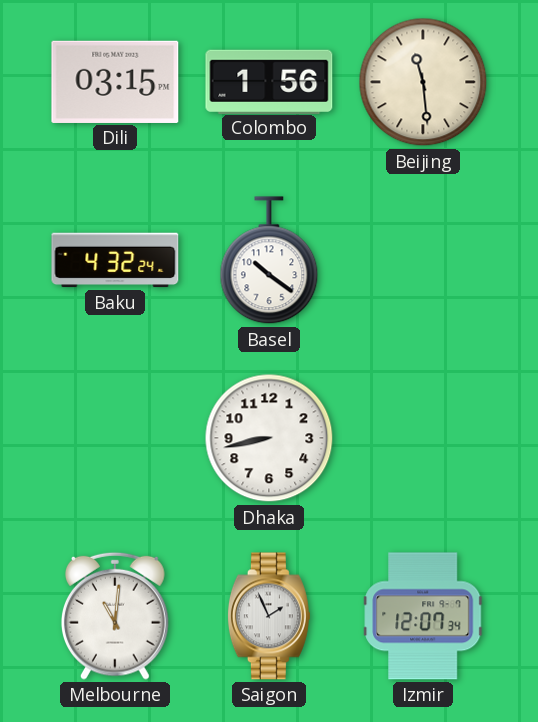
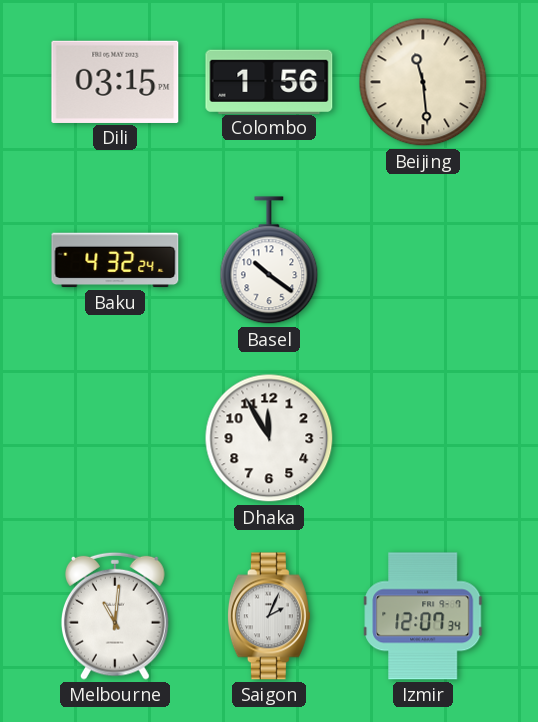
Dhaka: 8:43 -> 11:55
Saigon: 1:56 -> 2:04
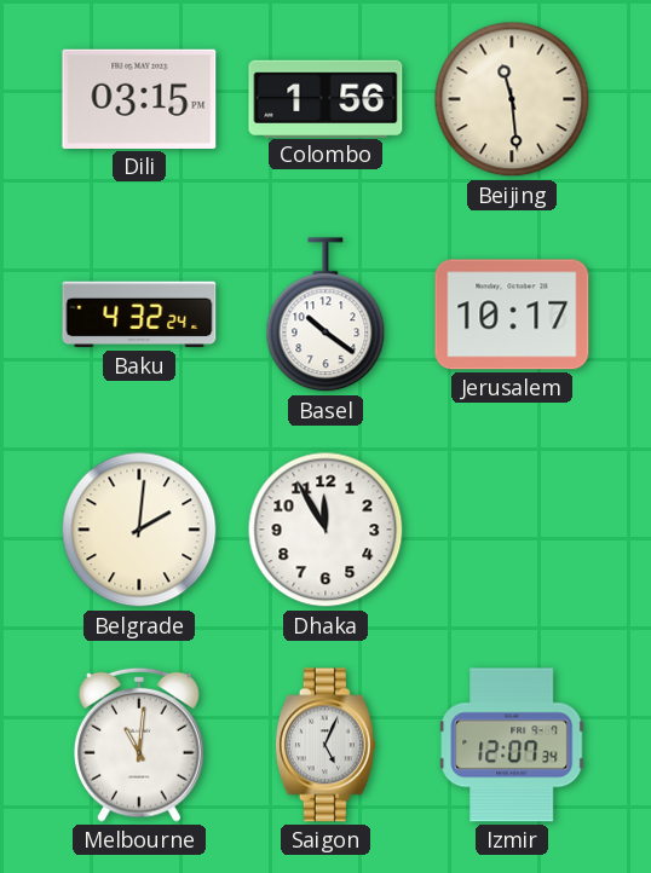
Jerusalem: none -> 10:17
Belgrade: none -> 2:01
Saigon: 2:04 -> 5:04
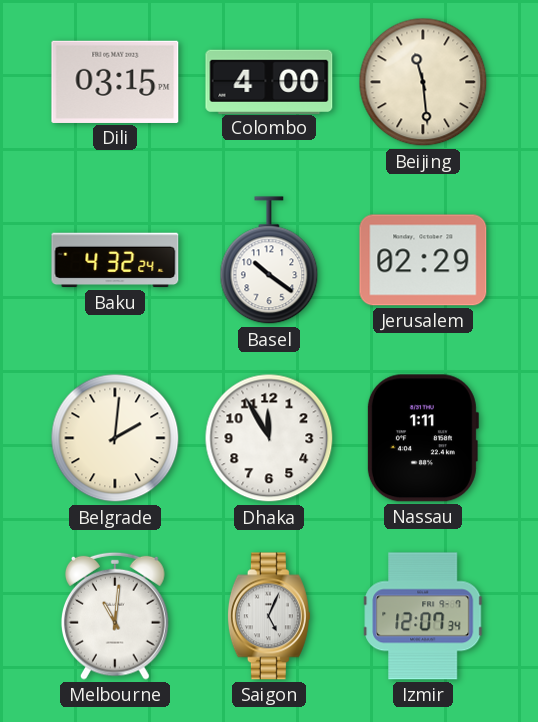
Colombo: 1:56 -> 4:00
Jerusalem: 10:17 -> 02:29
Nassau: none -> 1:11
